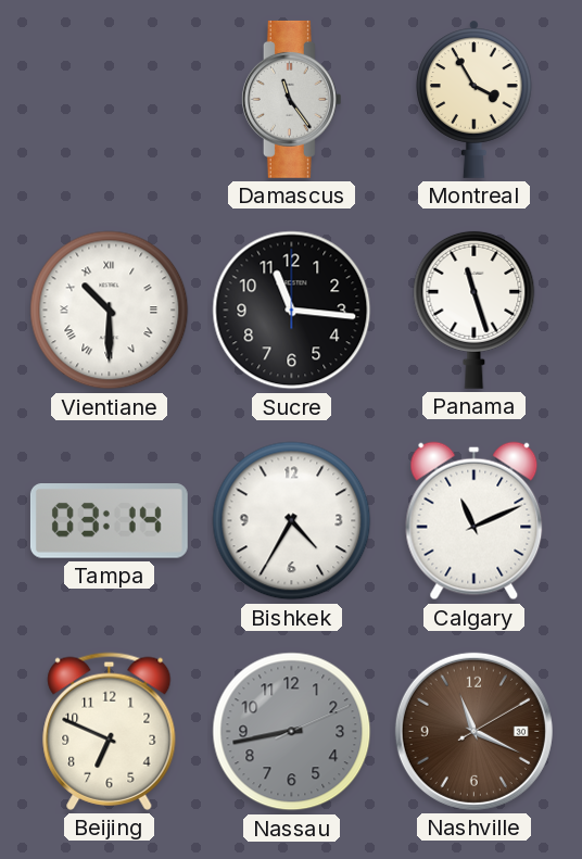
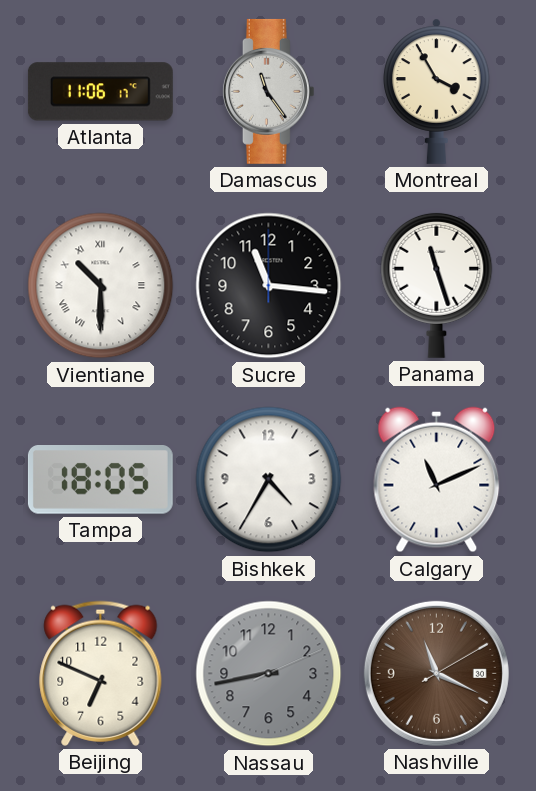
Atlanta: none -> 11:06
Tampa: 03:14 -> 18:05
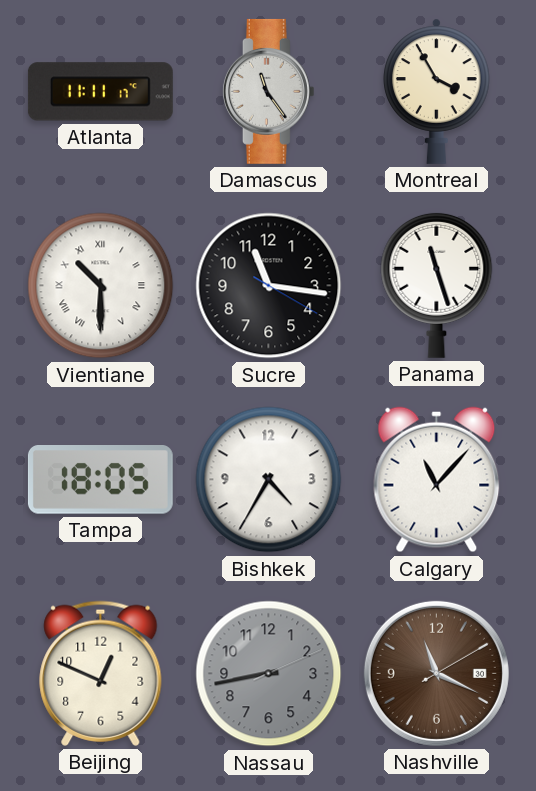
Atlanta: 11:06 -> 11:11
Sucre: 11:16:00 -> 11:16:20
Calgary: 11:11 -> 11:07
Beijing: 6:49 -> 12:49
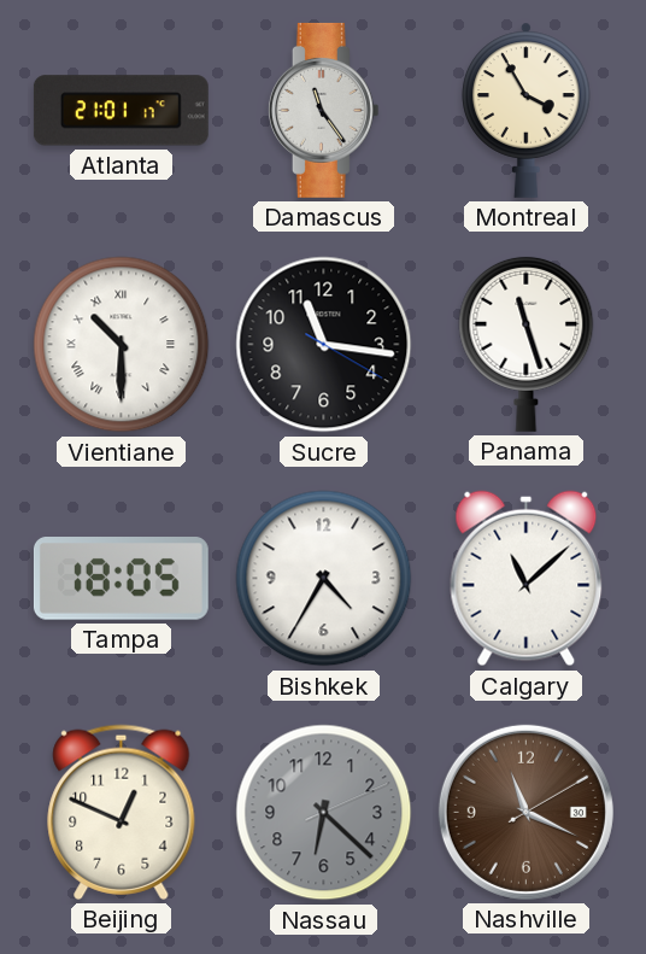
Atlanta: 11:11 -> 21:01
Calgary: 11:07 -> 11:08
Nassau: 8:43 -> 6:22
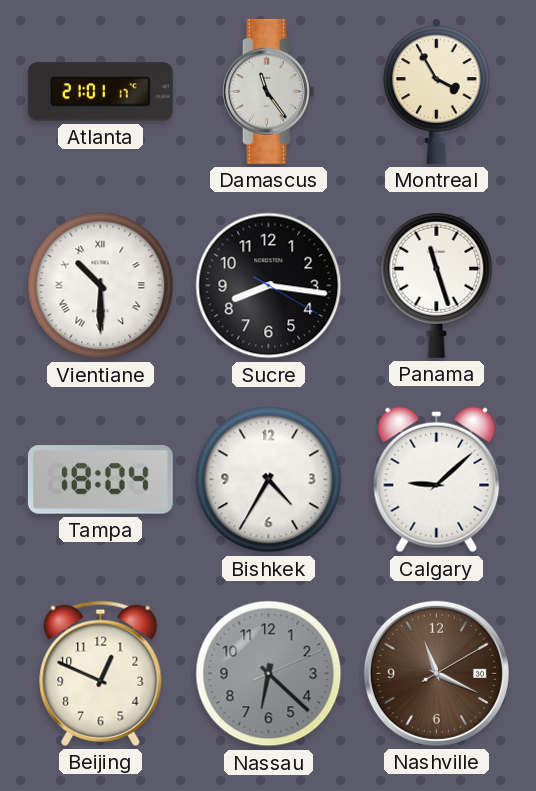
Sucre: 11:16 -> 8:16
Tampa: 18:05 -> 18:04
Calgary: 11:08 -> 9:08
